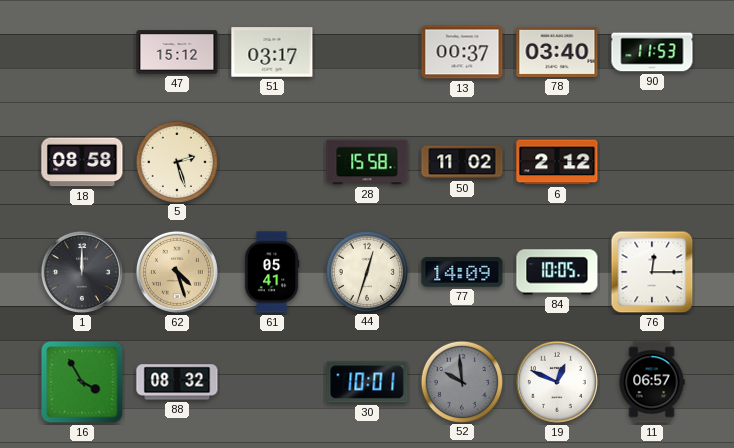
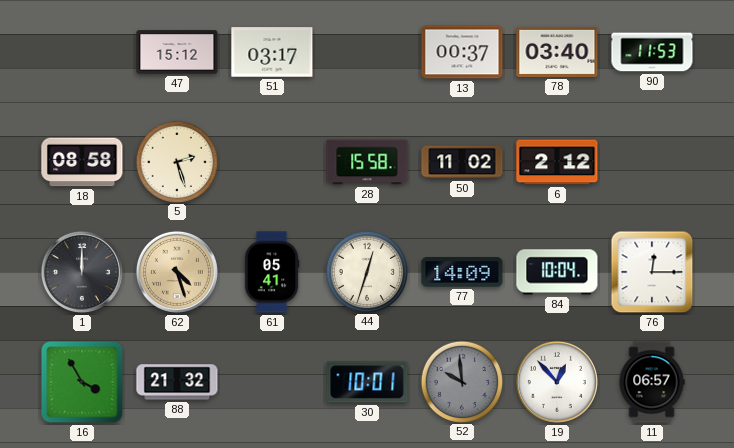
84: 10:05 -> 10:04
88: 08:32 -> 21:32
19: 12:49 -> 12:53
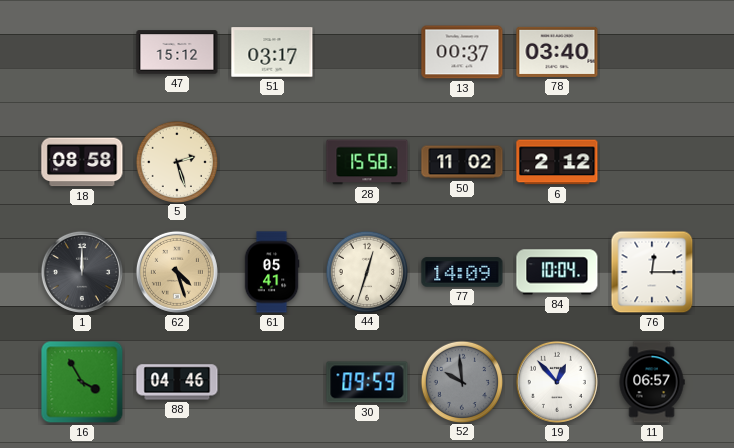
90: 11:53 -> none
88: 21:32 -> 04:46
30: 10:01 -> 09:59
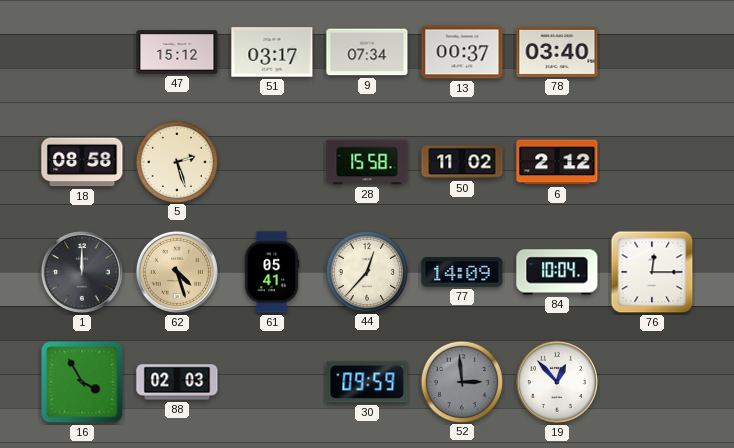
9: none -> 07:34
44: 12:33 -> 12:37
88: 04:46 -> 02:03
52: 9:59 -> 2:59
11: 06:57 -> none
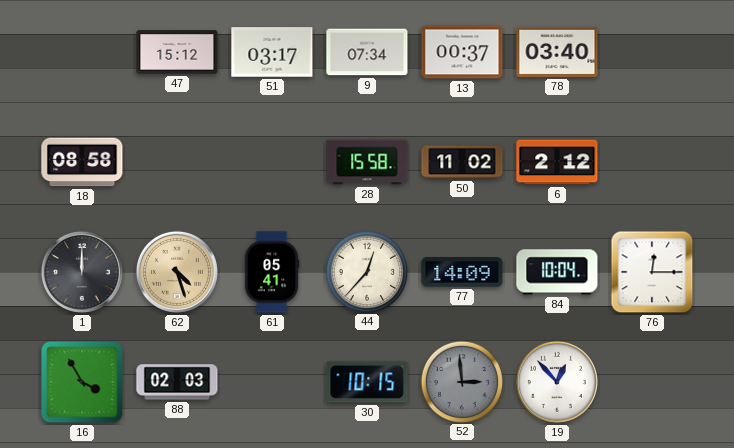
5: 2:27 -> none
30: 09:59 -> 10:15
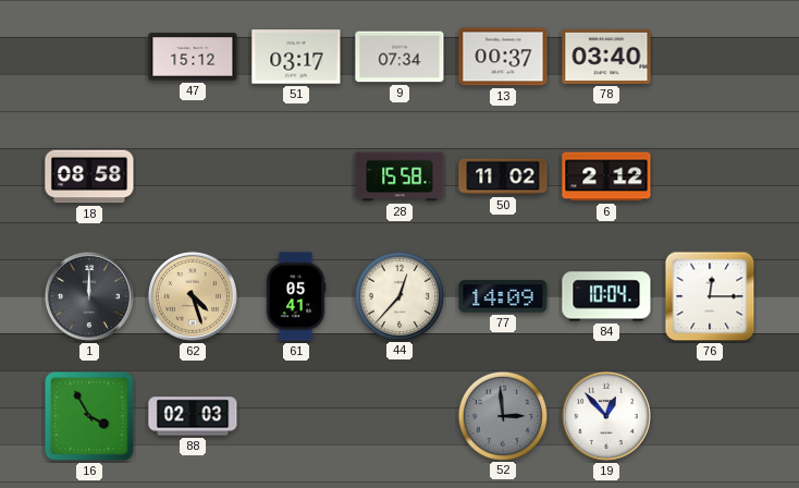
30: 10:15 -> none
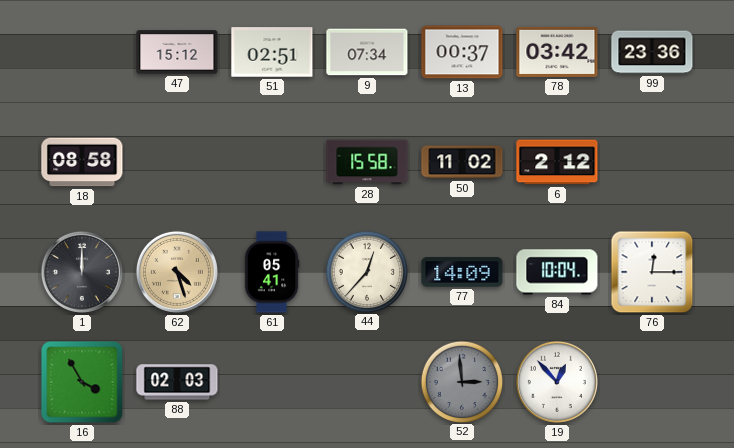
51: 03:17 -> 02:51
78: 03:40 -> 03:42
99: none -> 23:36
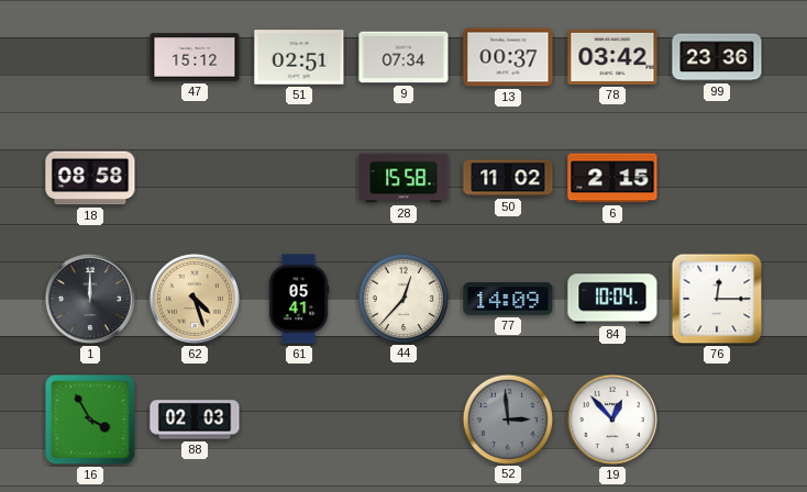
6: 2:12 -> 2:15
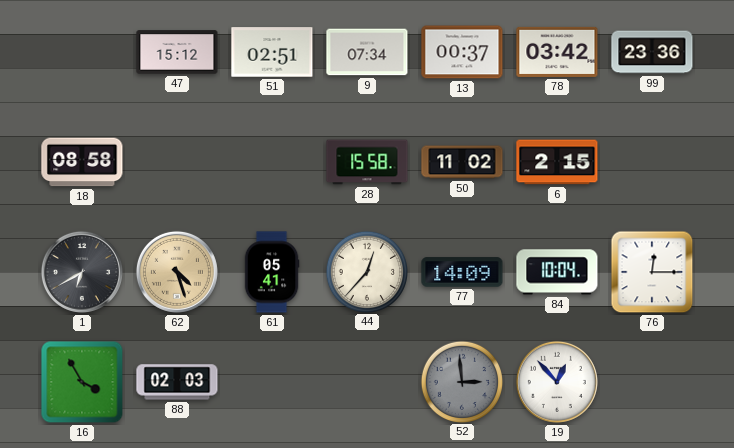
1: 12:00 -> 6:40
